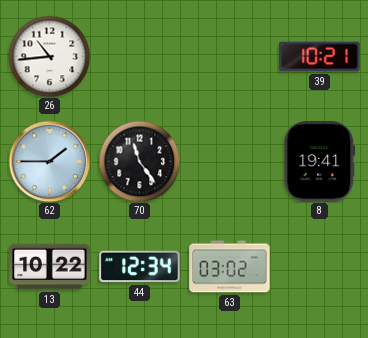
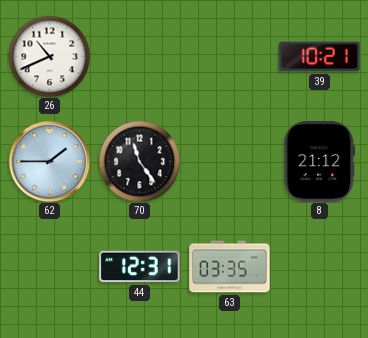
26: 10:44 -> 10:41
8: 19:41 -> 21:12
13: 10:22 -> none
44: 12:34 -> 12:31
63: 03:02 -> 03:35
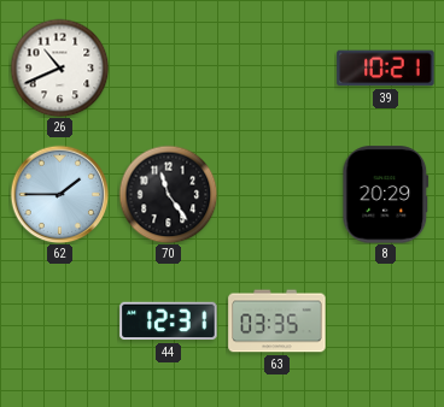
8: 21:12 -> 20:29
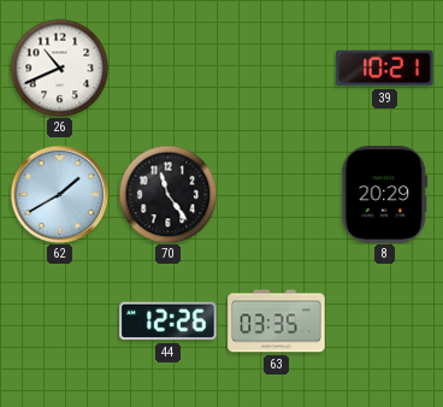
62: 1:45 -> 1:40
44: 12:31 -> 12:26
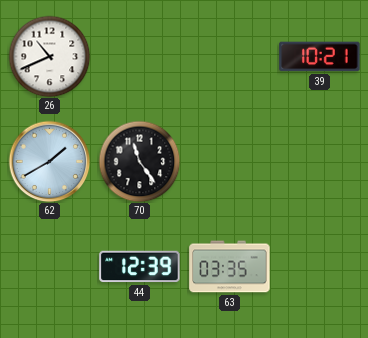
8: 20:29 -> none
44: 12:26 -> 12:39
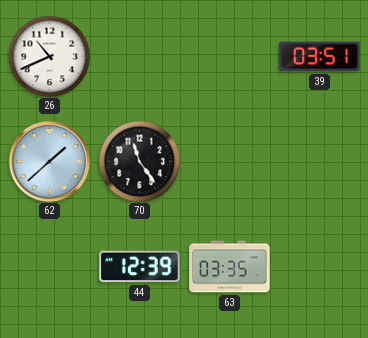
39: 10:21 -> 03:51
62: 1:40 -> 1:38
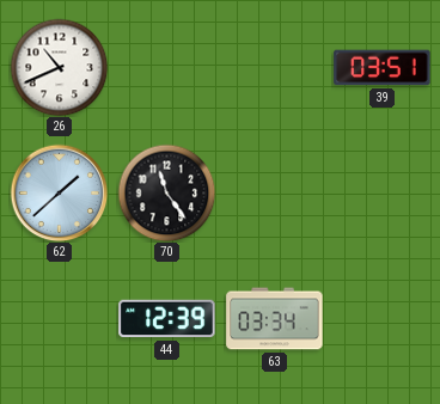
63: 03:35 -> 03:34
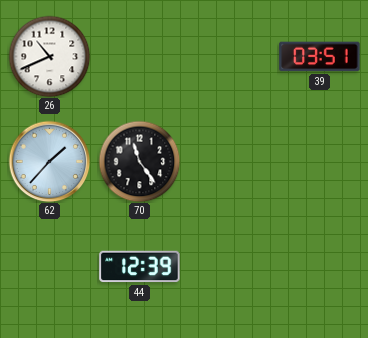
62: 1:38 -> 1:37
63: 03:34 -> none
